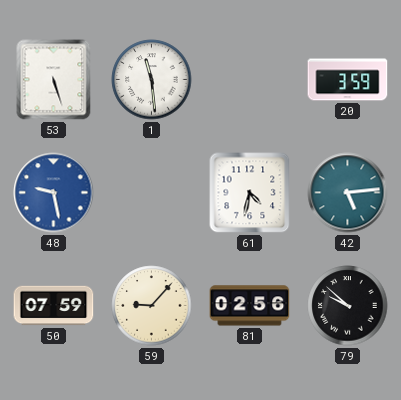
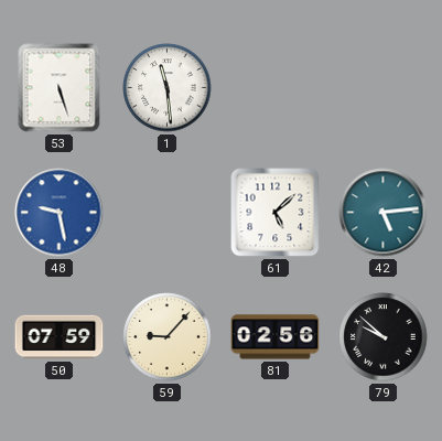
20: 3:59 -> none
61: 4:32 -> 5:08
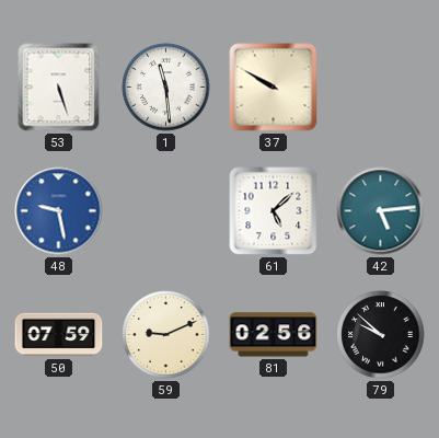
37: none -> 9:50
59: 9:07 -> 9:11
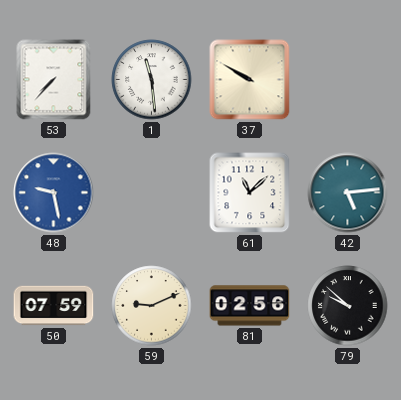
53: 5:27 -> 7:37
61: 5:08 -> 11:08
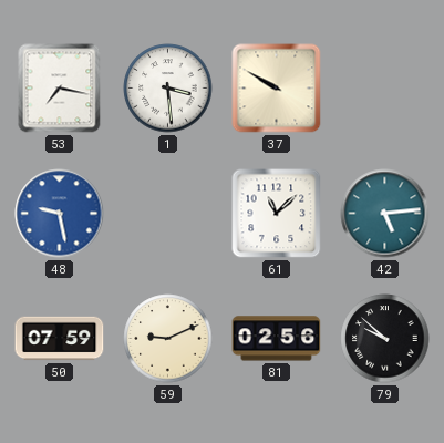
53: 7:37 -> 7:17
1: 11:29 -> 3:29
